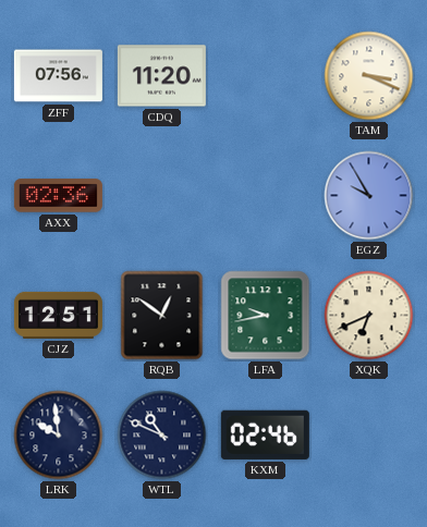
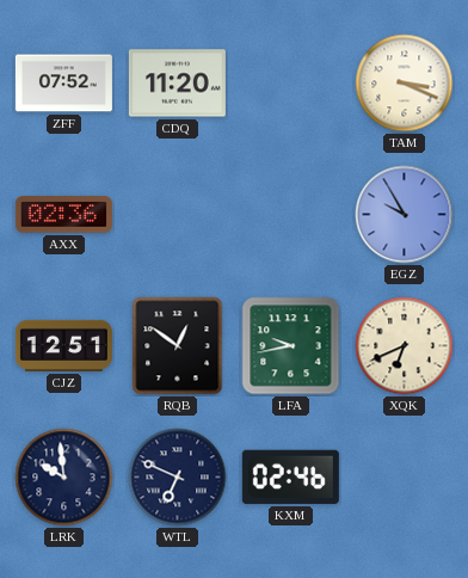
ZFF: 07:56 -> 07:52
WTL: 10:49 -> 6:49
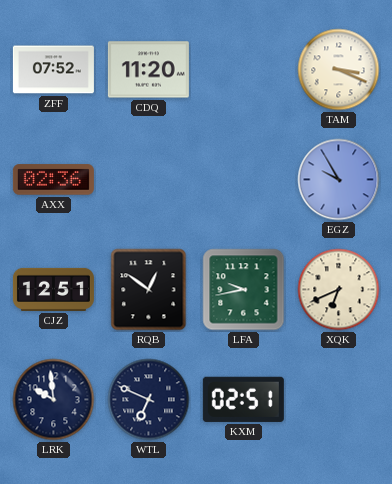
KXM: 02:46 -> 02:51
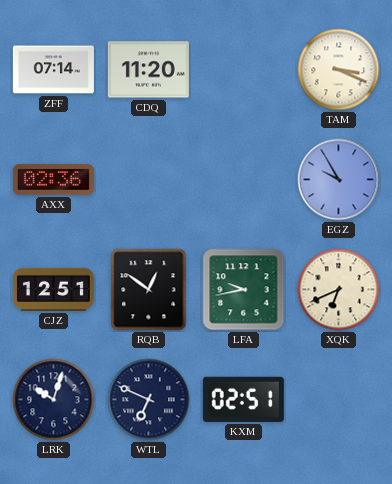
ZFF: 07:52 -> 07:14
LRK: 9:59 -> 10:03
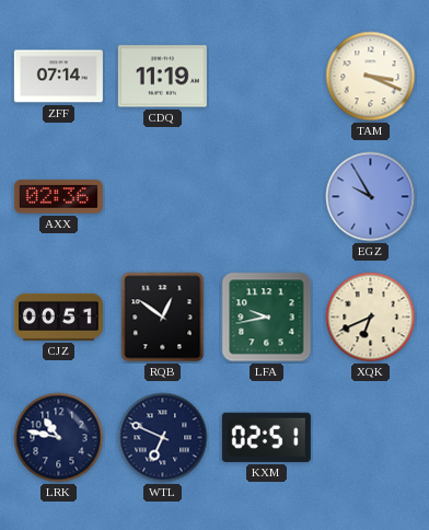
CDQ: 11:20 -> 11:19
CJZ: 12:51 -> 00:51
LRK: 10:03 -> 10:47
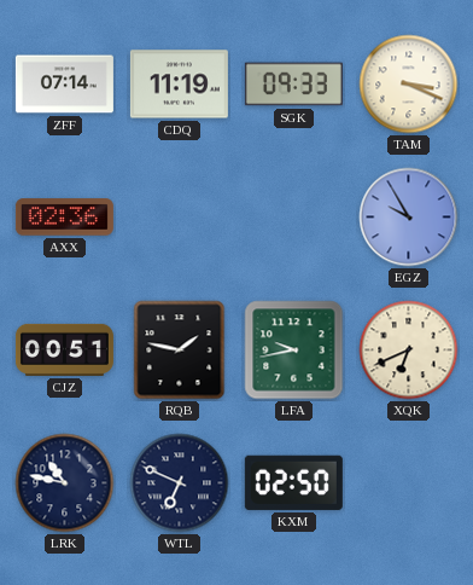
SGK: none -> 09:33
RQB: 12:51 -> 1:47
KXM: 02:51 -> 02:50
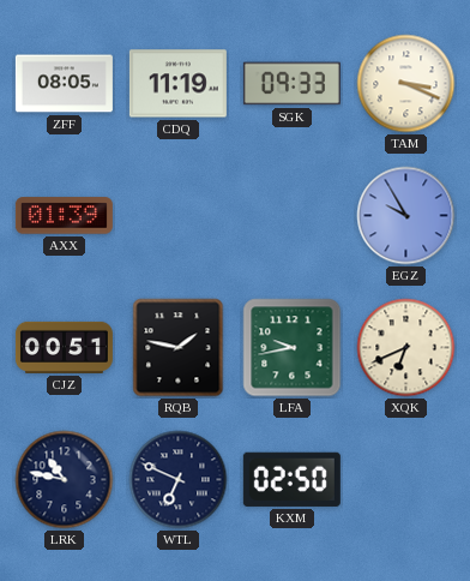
ZFF: 07:14 -> 08:05
AXX: 02:36 -> 01:39
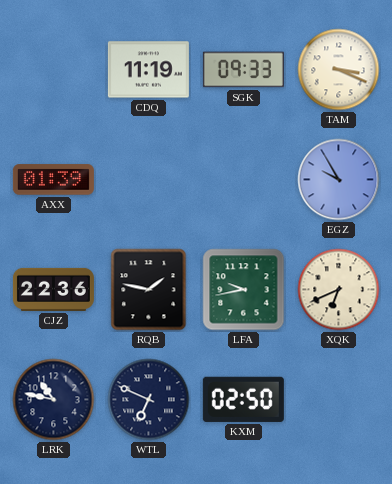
ZFF: 08:05 -> none
CJZ: 00:51 -> 22:36
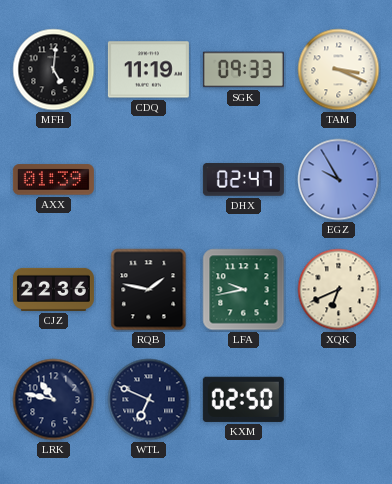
MFH: none -> 5:01
DHX: none -> 02:47
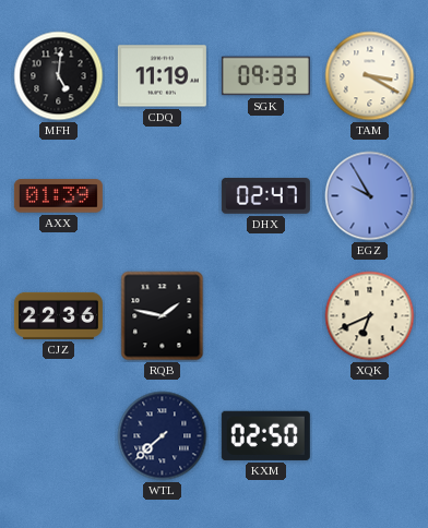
TAM: 3:19 -> 3:20
LFA: 9:43 -> none
LRK: 10:47 -> none
WTL: 6:49 -> 7:38
